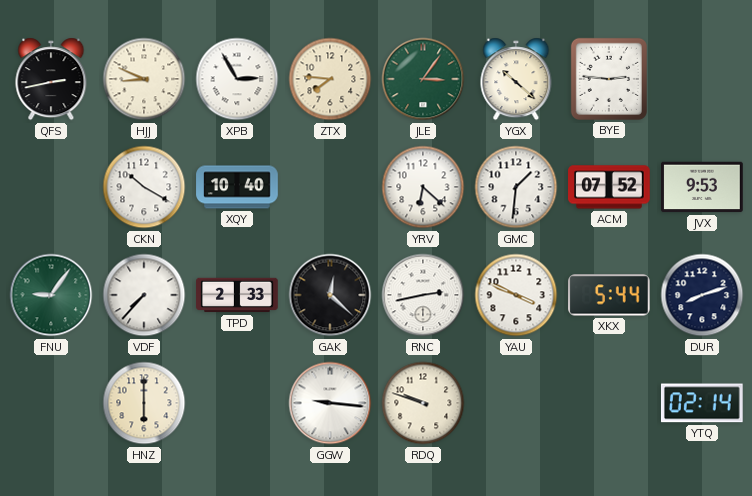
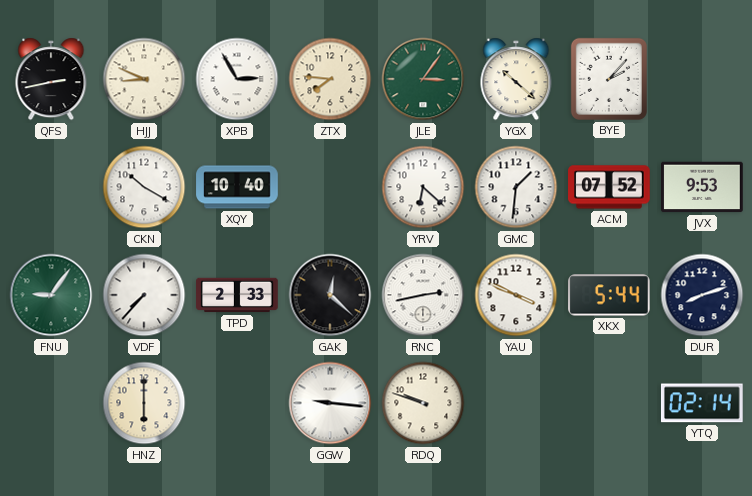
BYE: 2:46 -> 2:07
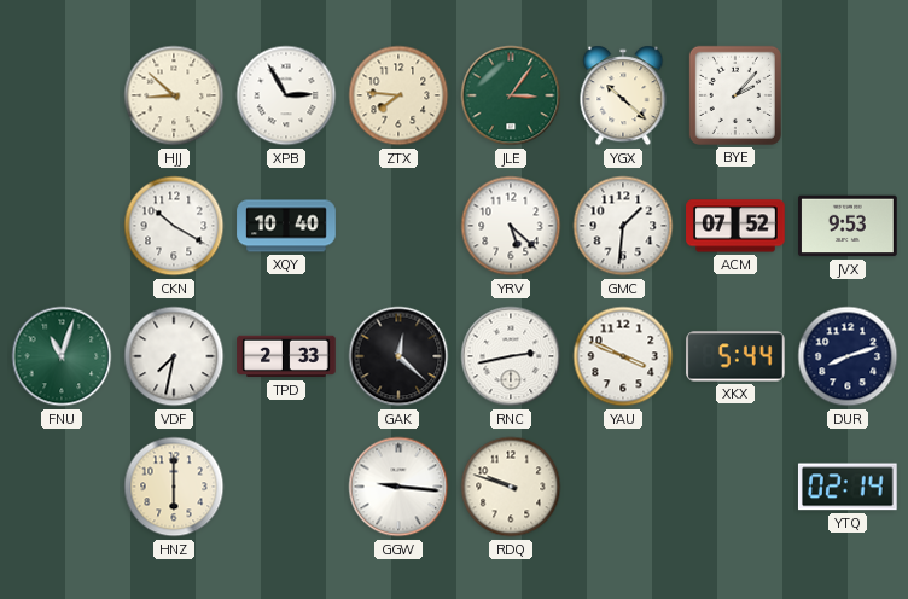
QFS: 2:43 -> none
HJJ: 8:49 -> 8:52
YRV: 6:22 -> 5:22
FNU: 9:06 -> 11:03
VDF: 7:37 -> 7:32
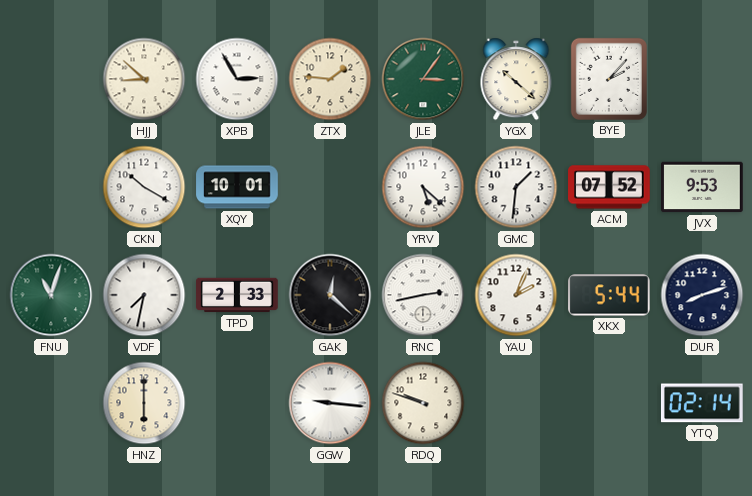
ZTX: 7:46 -> 1:46
XQY: 10:40 -> 10:01
YAU: 3:49 -> 2:04
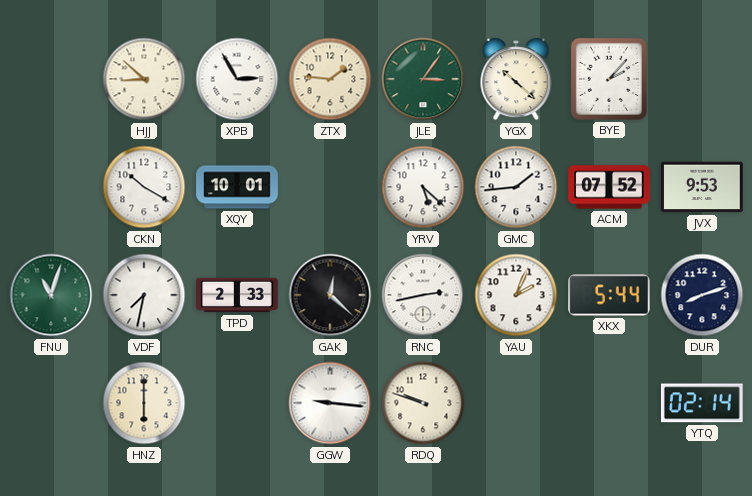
GMC: 1:31 -> 1:44
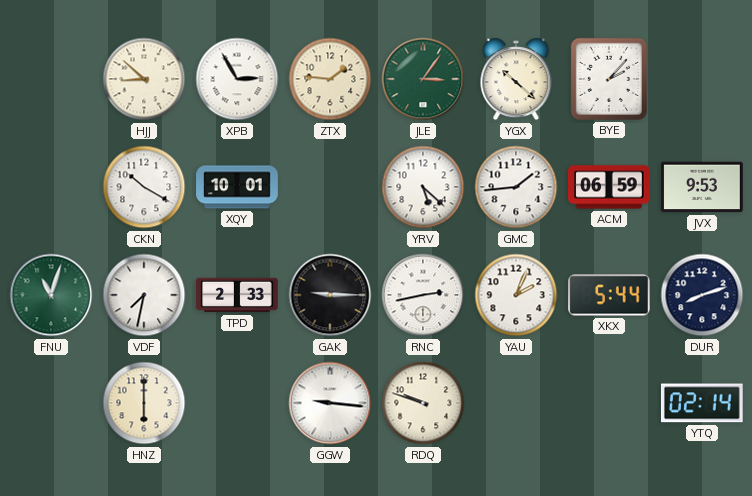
ACM: 07:52 -> 06:59
GAK: 12:22 -> 9:15
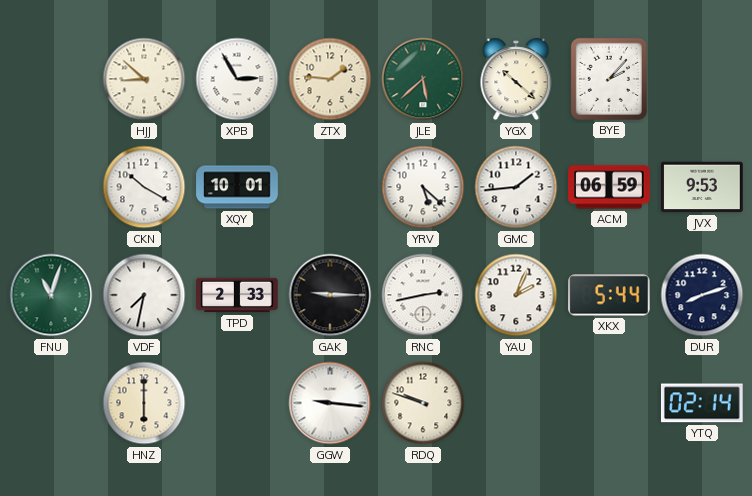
JLE: 3:06 -> 5:38
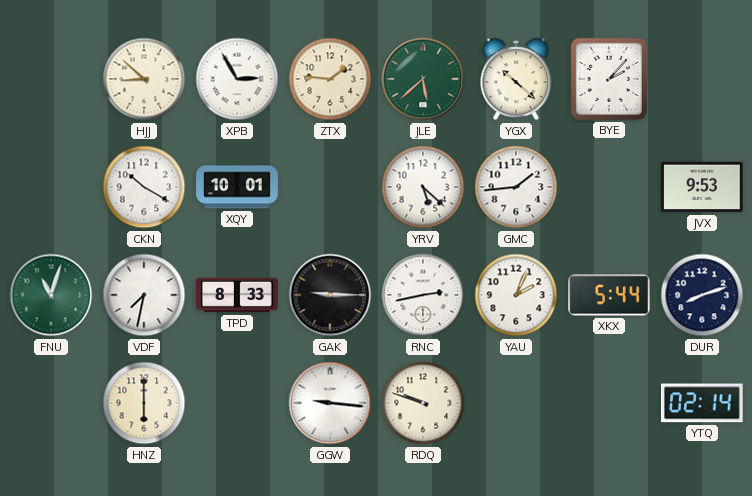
ACM: 06:59 -> none
TPD: 2:33 -> 8:33
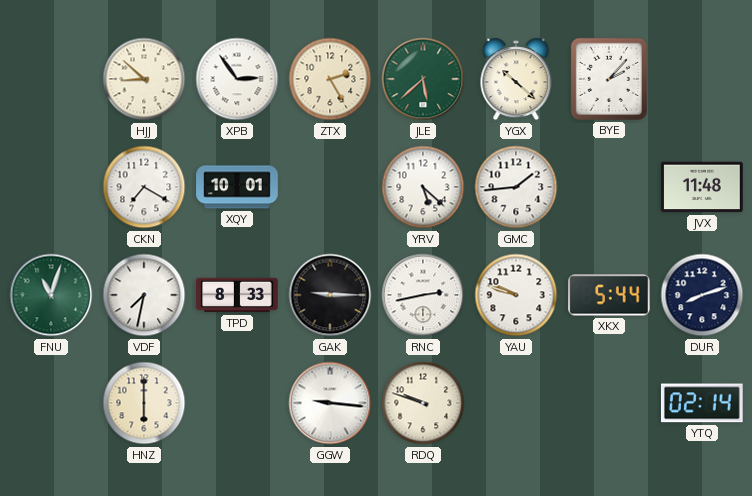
XPB: 2:55 -> 2:54
ZTX: 1:46 -> 2:25
CKN: 10:20 -> 7:20
JVX: 9:53 -> 11:48
YAU: 2:04 -> 9:48
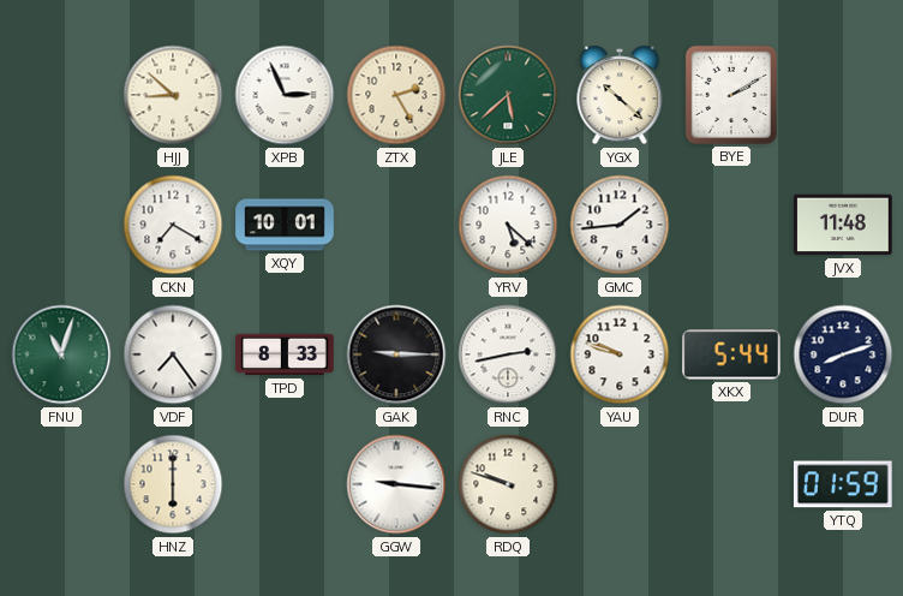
XPB: 2:54 -> 2:56
BYE: 2:07 -> 2:10
VDF: 7:32 -> 7:24
YTQ: 02:14 -> 01:59
